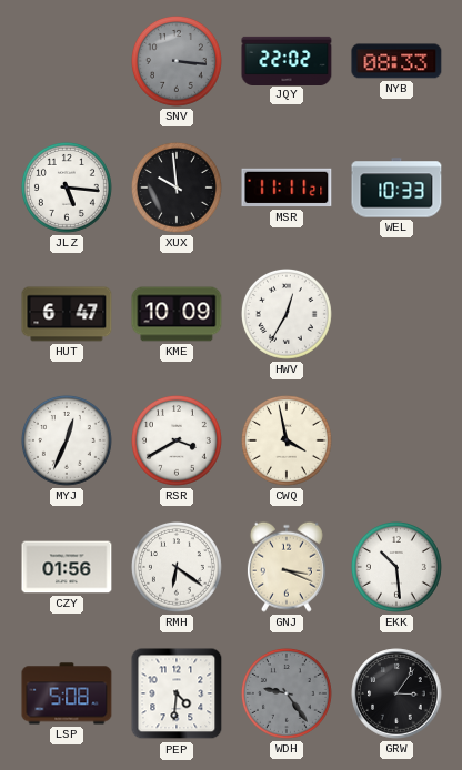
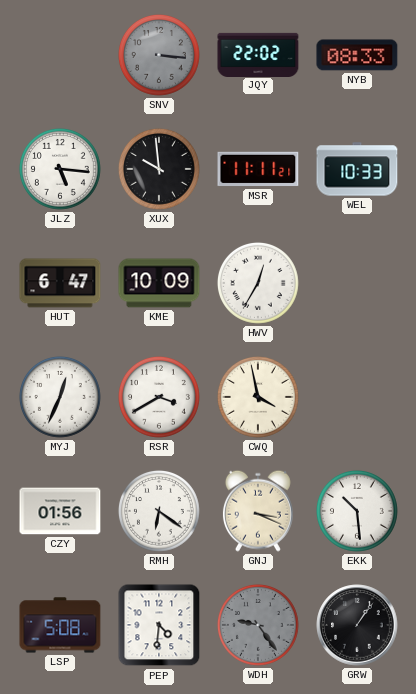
GRW: 3:06 -> 1:06
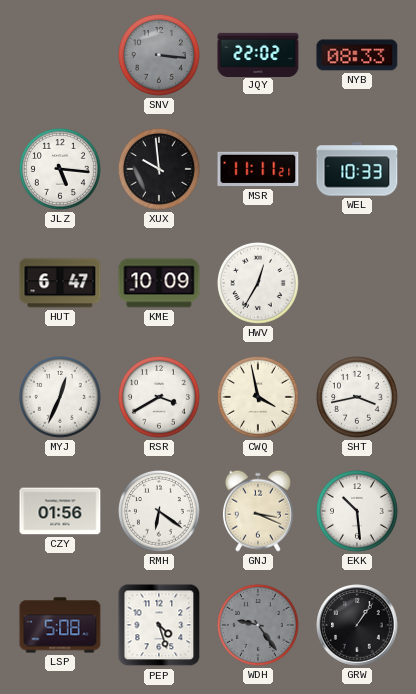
SHT: none -> 3:43
PEP: 4:31 -> 4:27
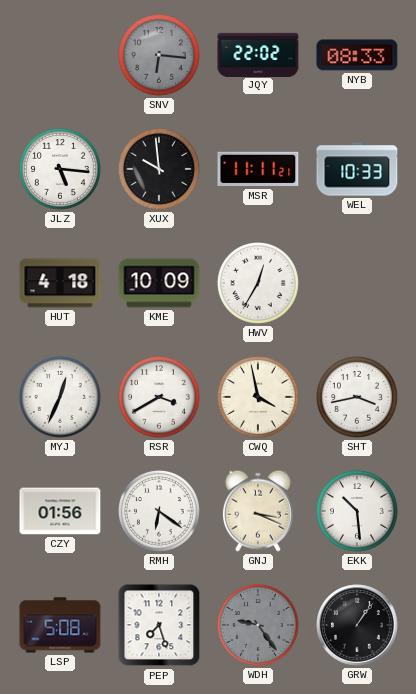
SNV: 3:16 -> 6:16
HUT: 6:47 -> 4:18
PEP: 4:27 -> 7:27
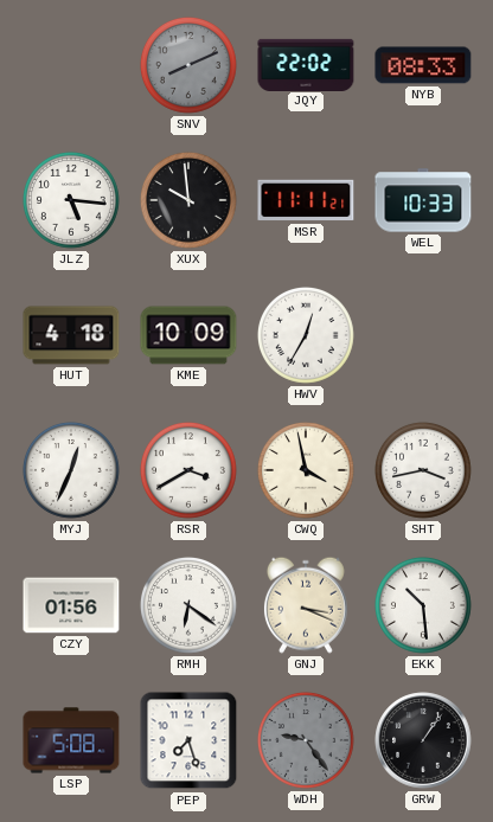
SNV: 6:16 -> 8:11
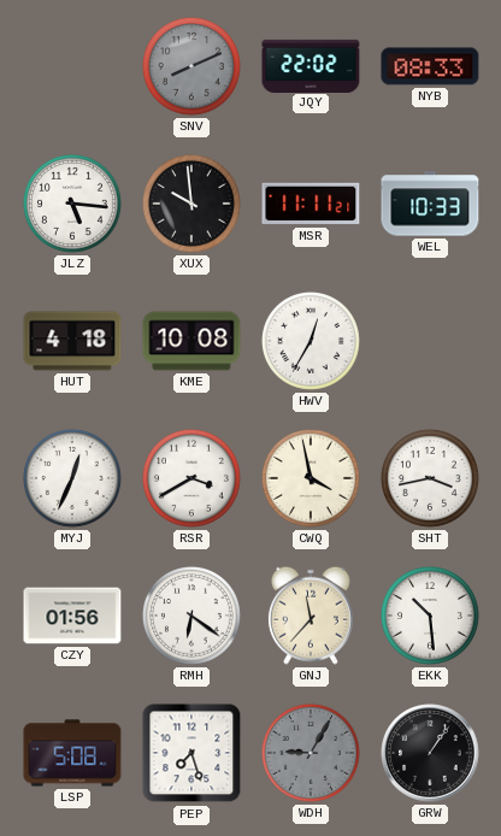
KME: 10:09 -> 10:08
GNJ: 3:19 -> 11:37
WDH: 9:24 -> 9:05
